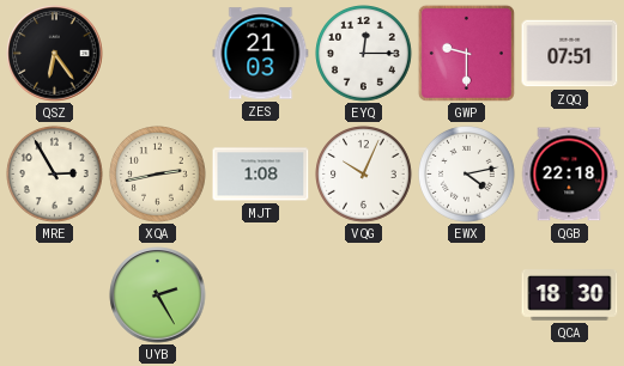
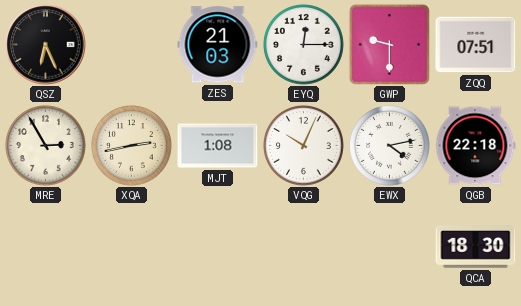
QSZ: 6:24 -> 6:26
UYB: 2:25 -> none
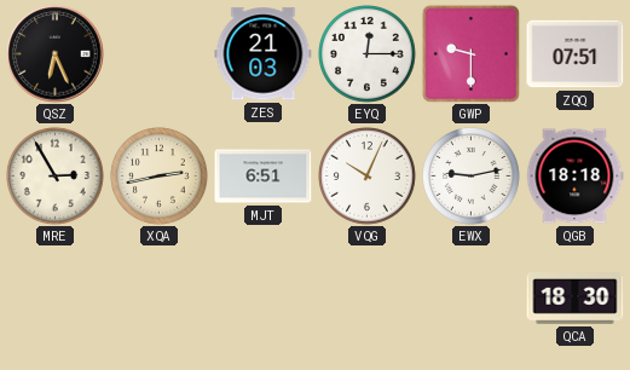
MJT: 1:08 -> 6:51
EWX: 4:13 -> 9:13
QGB: 22:18 -> 18:18
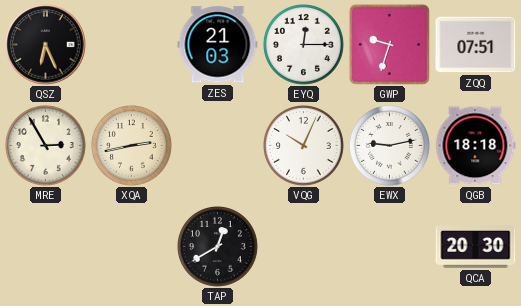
GWP: 9:30 -> 9:33
MJT: 6:51 -> none
TAP: none -> 12:40
QCA: 18:30 -> 20:30
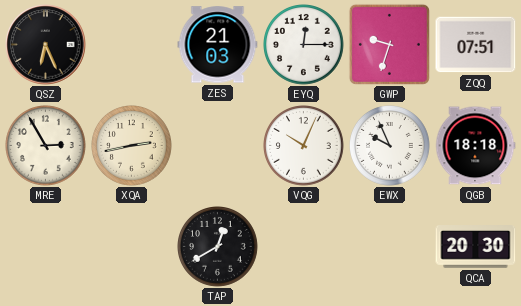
EWX: 9:13 -> 9:56
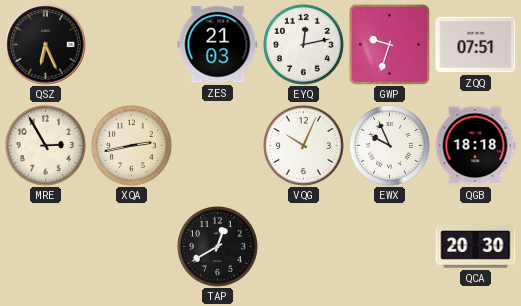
EYQ: 12:15 -> 12:13
